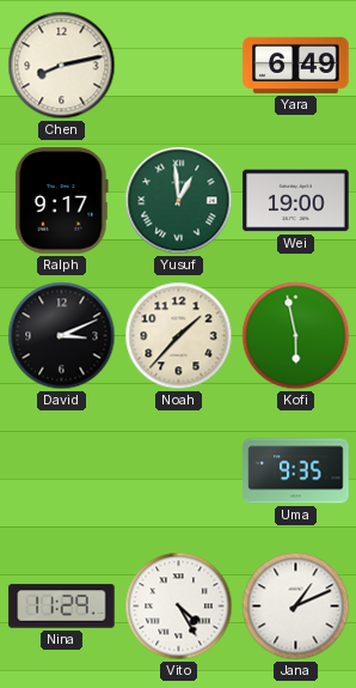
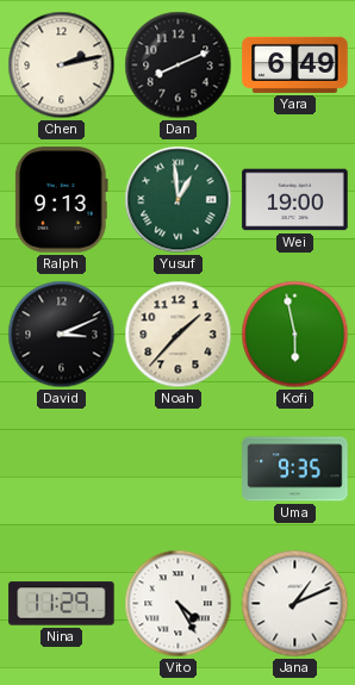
Chen: 8:13 -> 2:13
Dan: none -> 8:11
Ralph: 9:17 -> 9:13
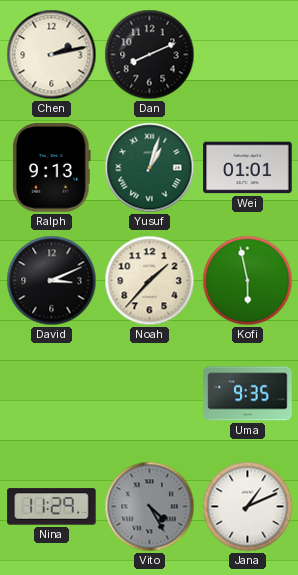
Yara: 6:49 -> none
Yusuf: 12:59 -> 1:03
Wei: 19:00 -> 01:01
Vito dial: white -> grey
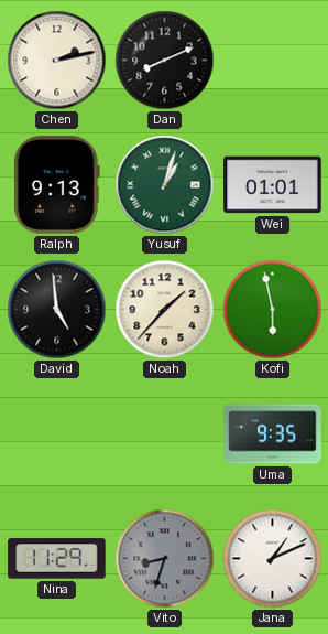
David: 3:11 -> 4:59
Vito: 4:25 -> 8:33
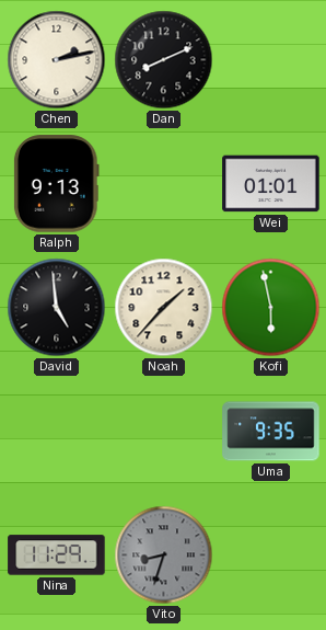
Yusuf: 1:03 -> none
Jana: 1:11 -> none
